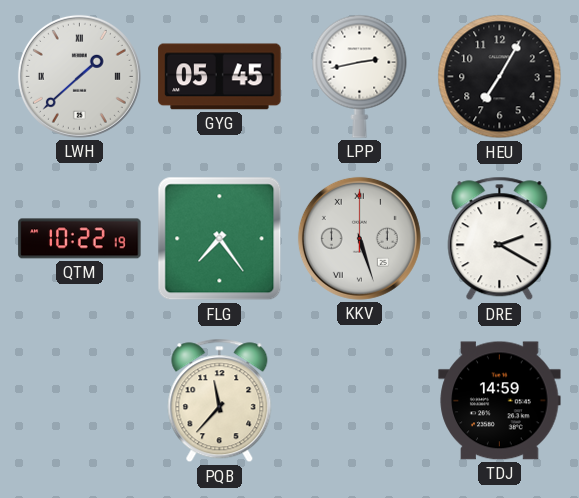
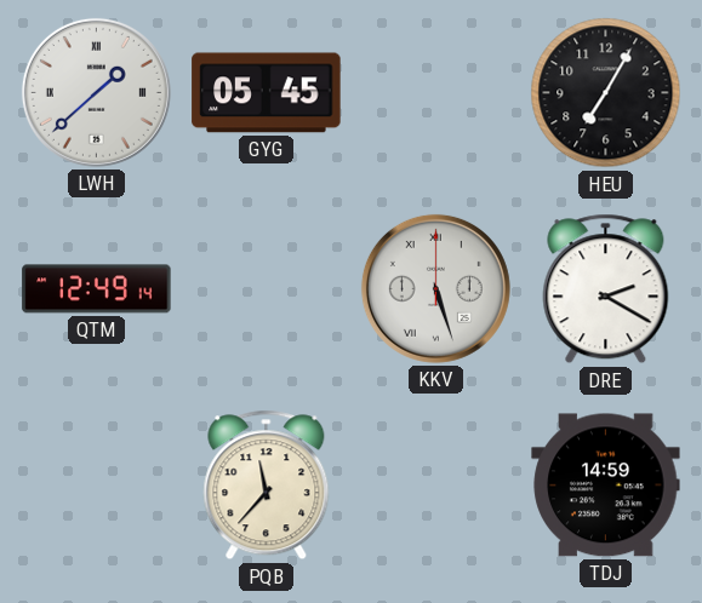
LPP: 2:43 -> none
QTM: 10:22 -> 12:49
FLG: 7:24 -> none
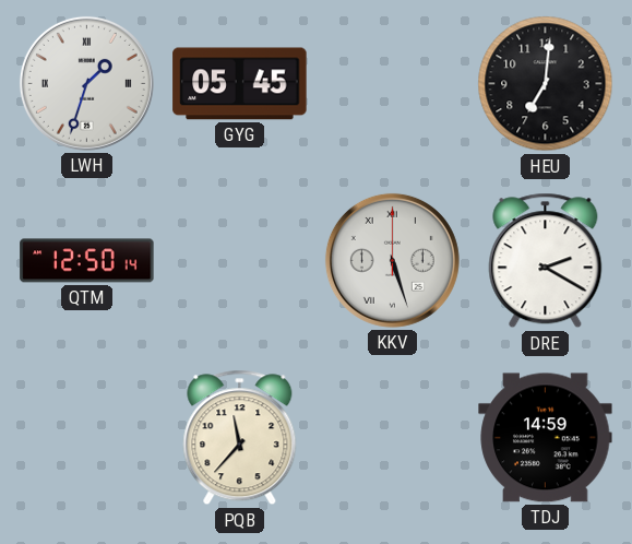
LWH: 1:38 -> 1:33
HEU: 7:05 -> 7:01
QTM: 12:49 -> 12:50
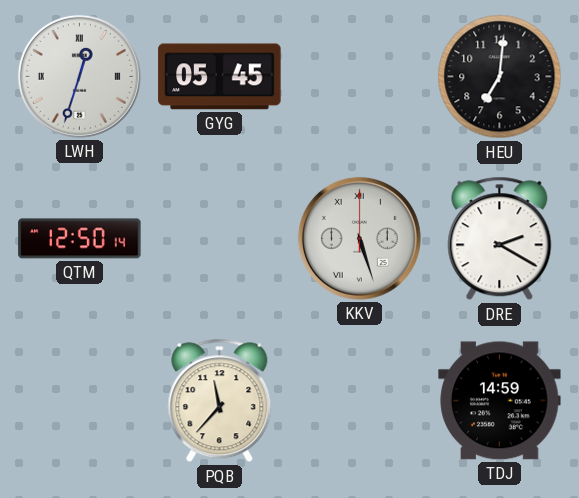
LWH: 1:33 -> 12:33
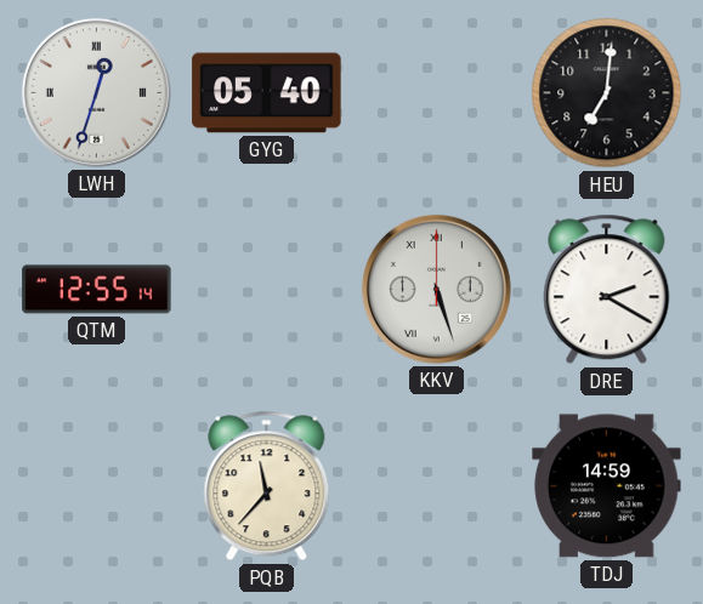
GYG: 05:45 -> 05:40
QTM: 12:50 -> 12:55
